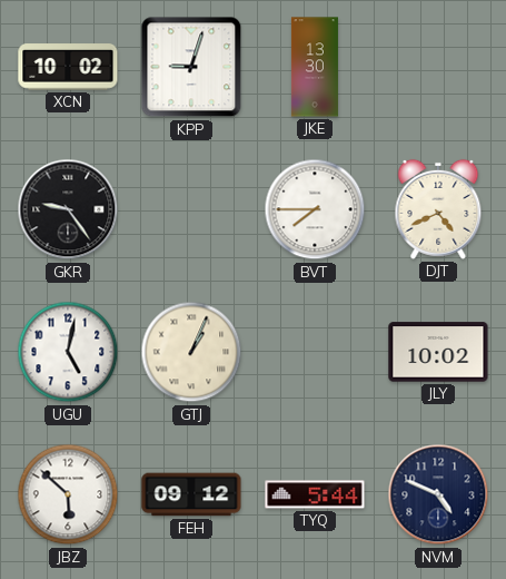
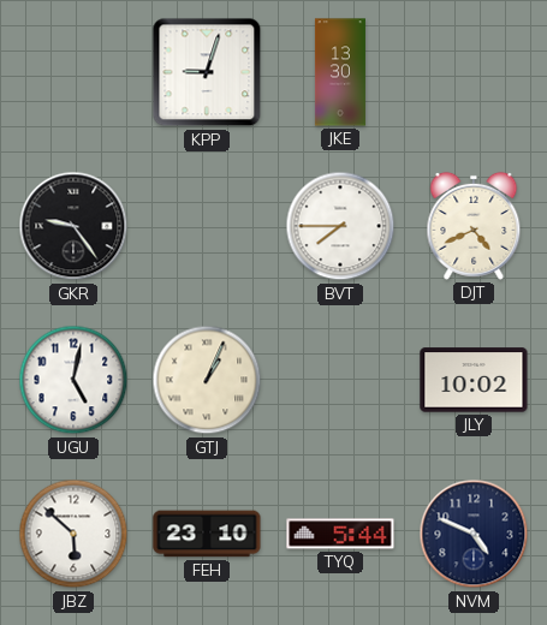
XCN: 10:02 -> none
FEH: 09:12 -> 23:10
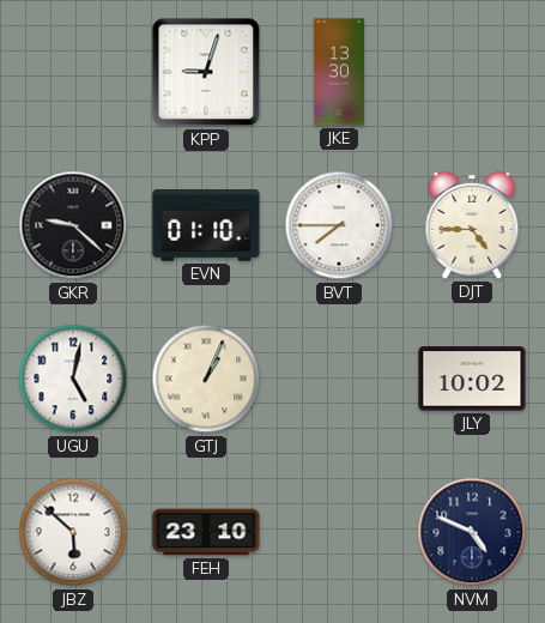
GKR: 9:24 -> 9:22
EVN: none -> 01:10
DJT: 4:41 -> 4:45
TYQ: 5:44 -> none
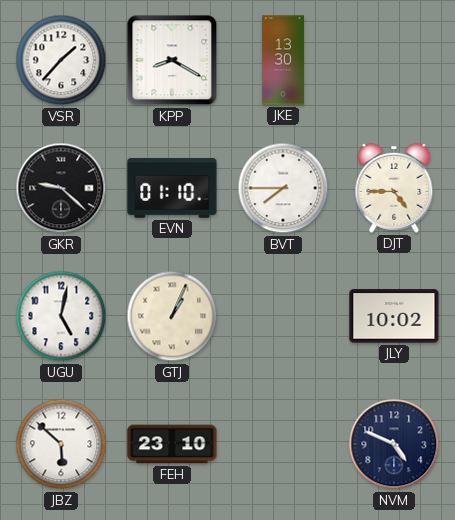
VSR: none -> 1:37
KPP: 9:03 -> 8:20
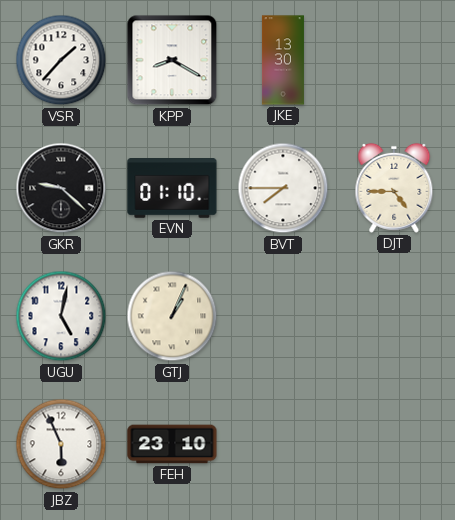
JLY: 10:02 -> none
JBZ: 5:52 -> 5:56
NVM: 4:49 -> none
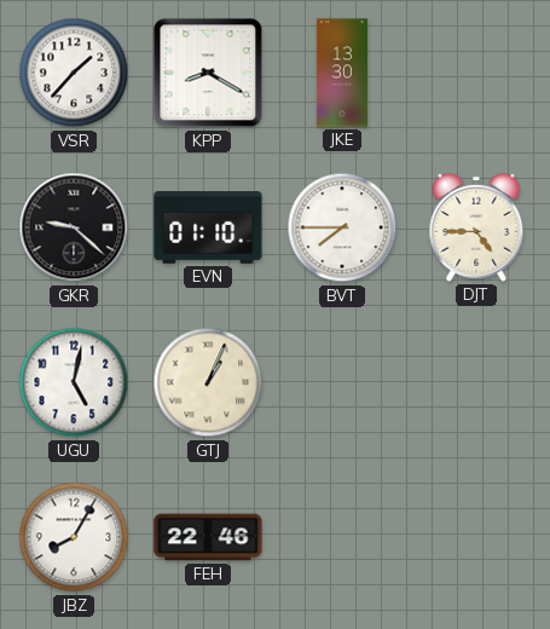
JBZ: 5:56 -> 8:05
FEH: 23:10 -> 22:46
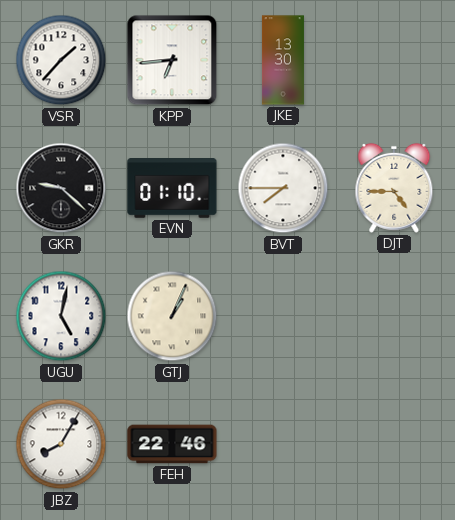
KPP: 8:20 -> 6:44
